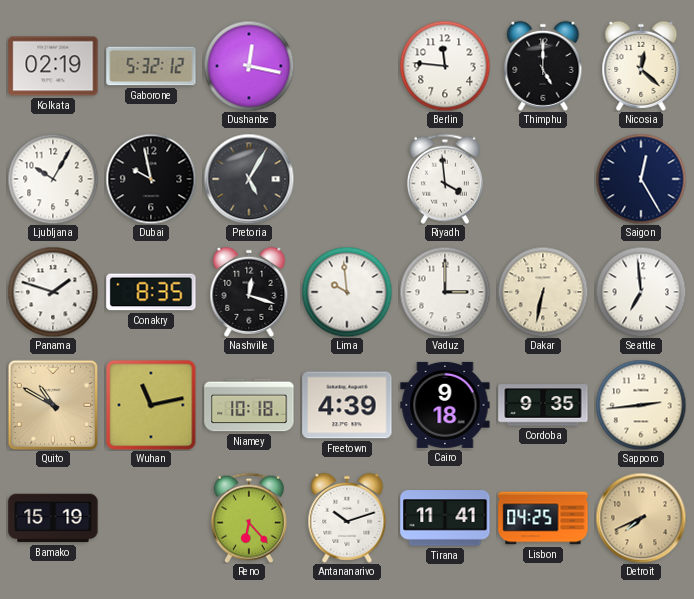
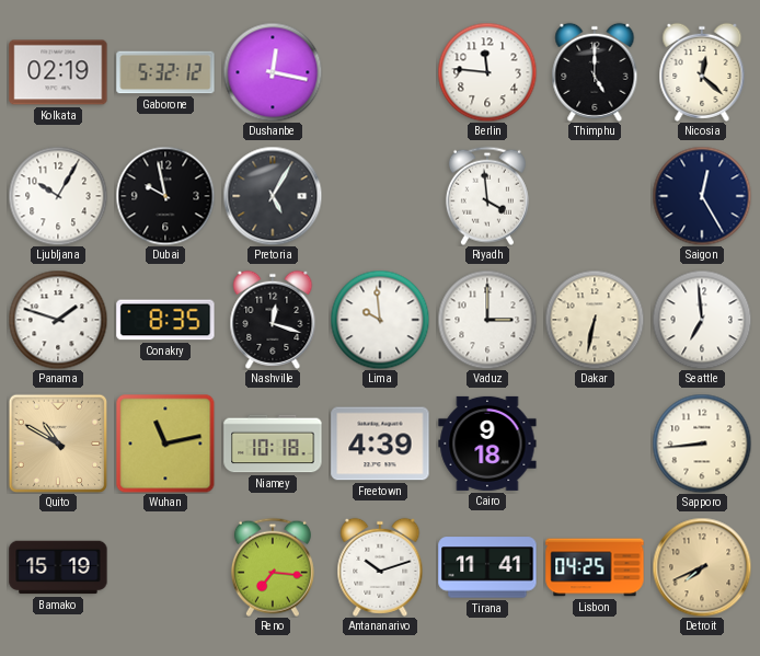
Cordoba: 9:35 -> none
Sapporo: 2:44 -> 8:44
Reno: 6:23 -> 7:16
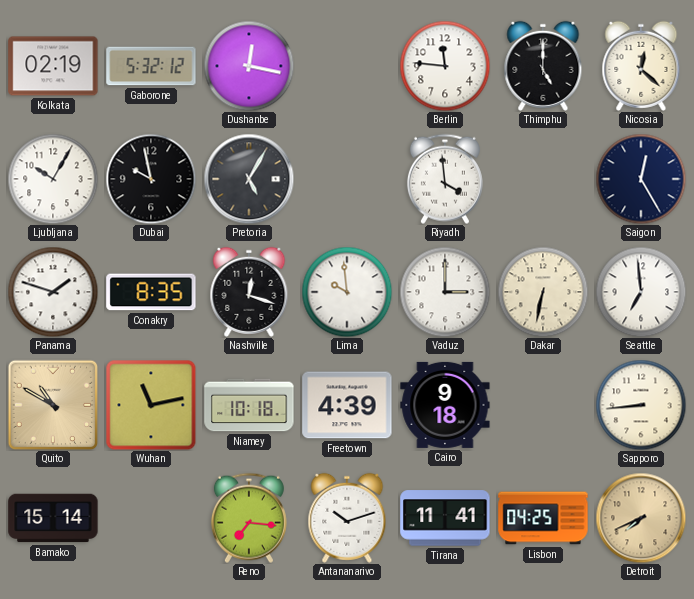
Bamako: 15:19 -> 15:14
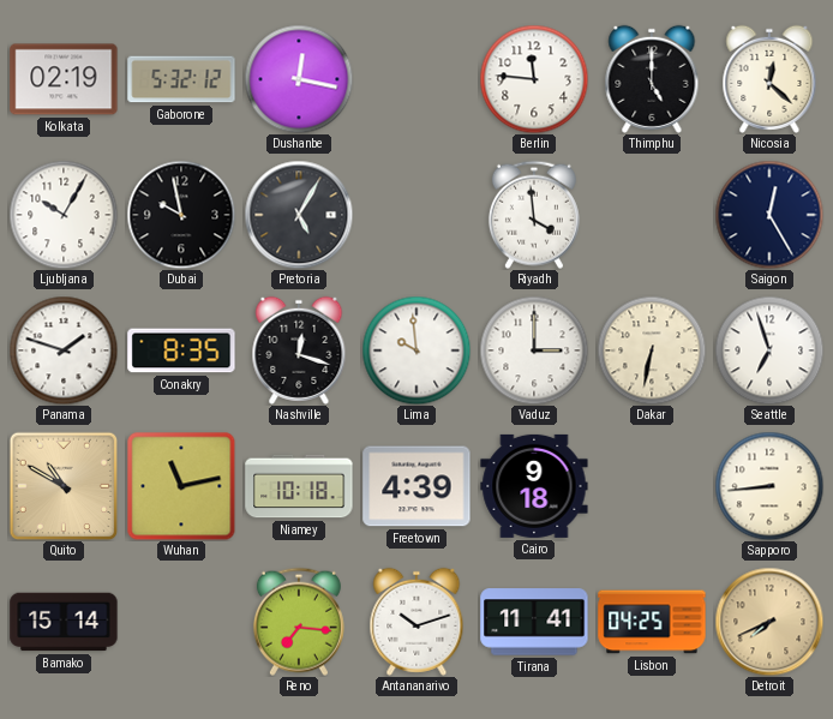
Seattle: 6:59 -> 6:57
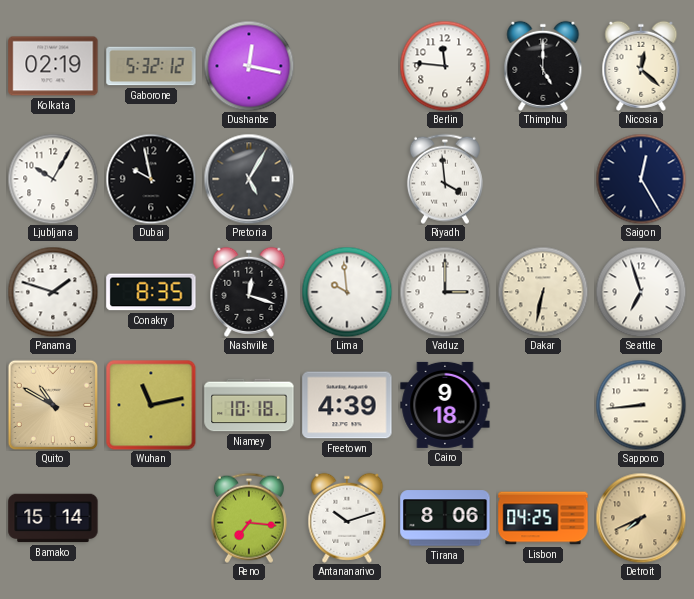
Tirana: 11:41 -> 8:06
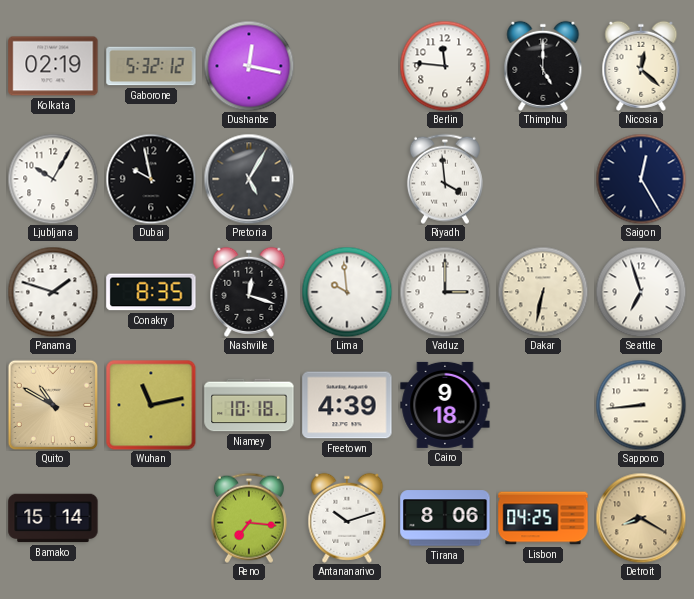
Detroit: 7:41 -> 8:20
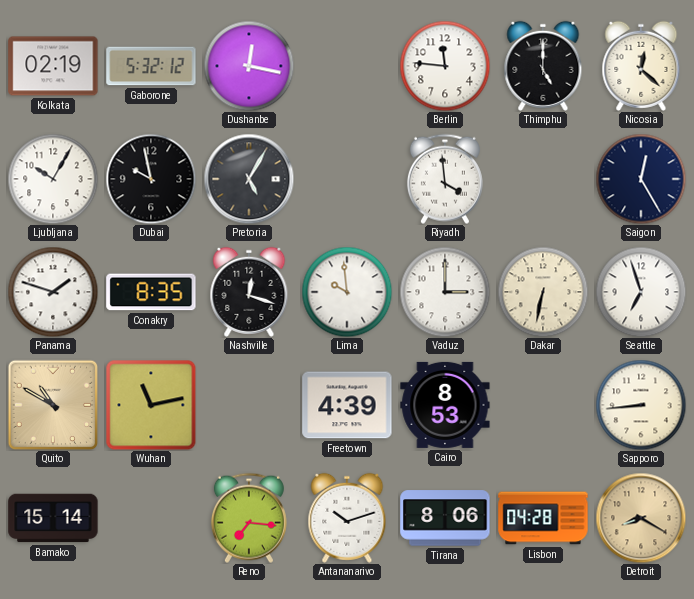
Niamey: 10:18 -> none
Cairo: 9:18 -> 8:53
Lisbon: 04:25 -> 04:28
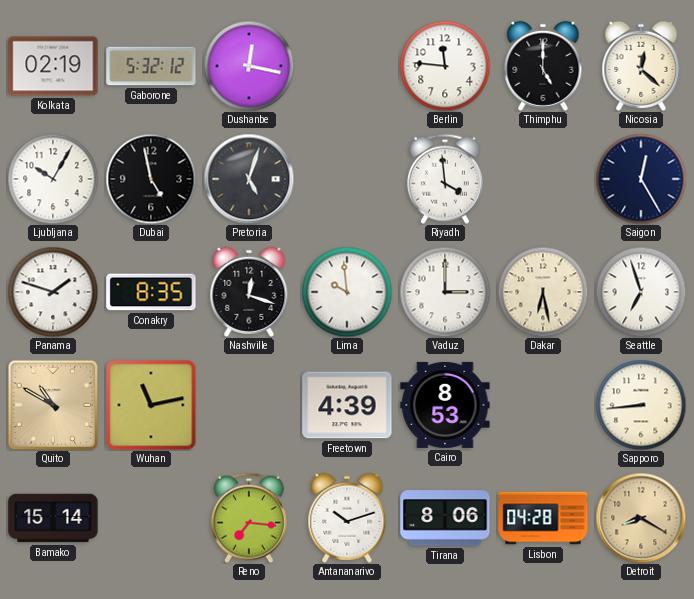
Dubai: 9:58 -> 4:58
Pretoria: 5:05 -> 5:03
Dakar: 6:32 -> 6:28
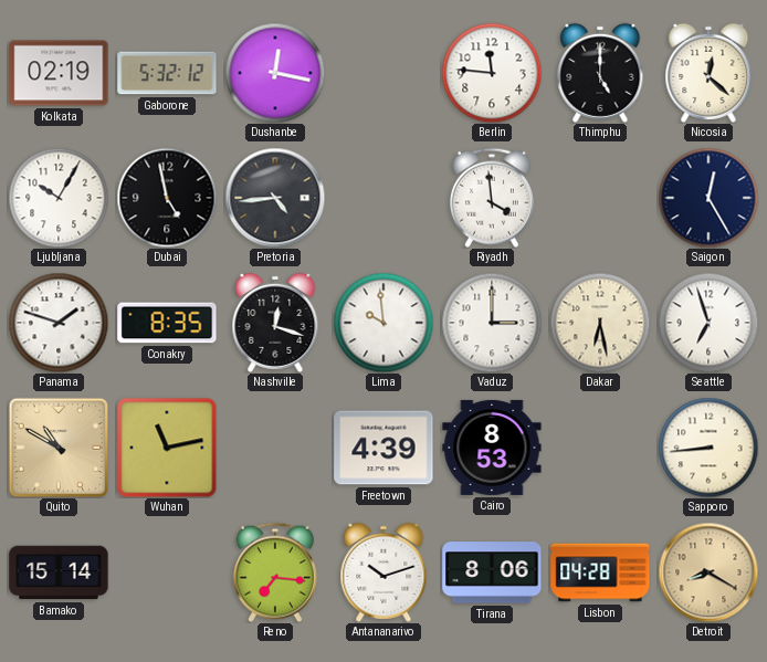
Pretoria: 5:03 -> 4:44
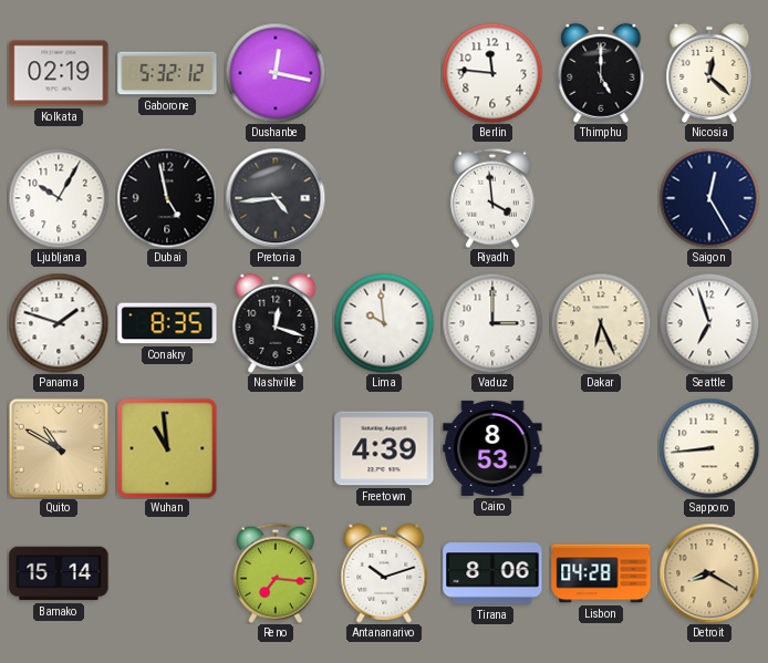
Dakar: 6:28 -> 6:26
Wuhan: 11:13 -> 10:59
